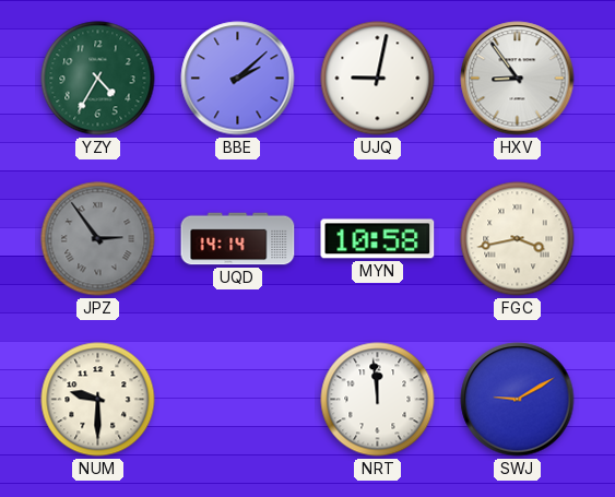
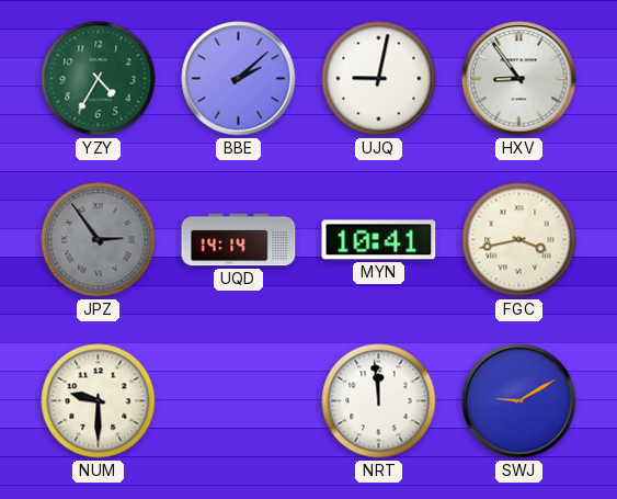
MYN: 10:58 -> 10:41
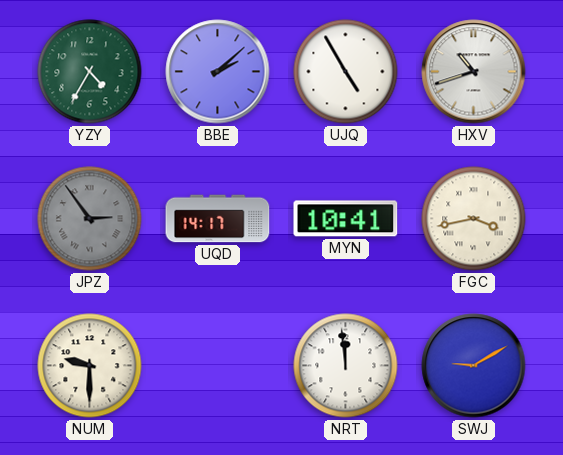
UJQ: 9:02 -> 4:55
HXV: 8:54 -> 10:42
UQD: 14:14 -> 14:17
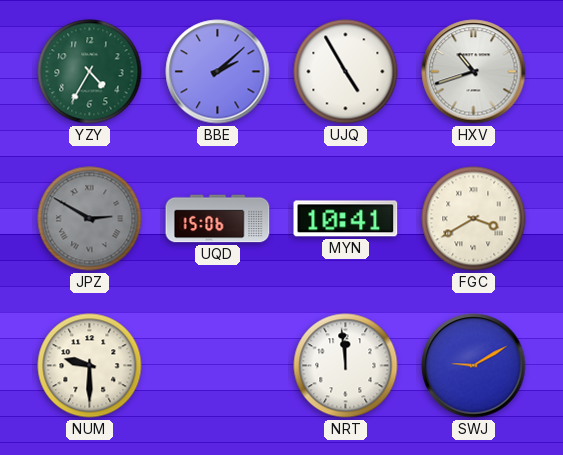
JPZ: 2:54 -> 2:50
UQD: 14:17 -> 15:06
FGC: 3:43 -> 3:40
